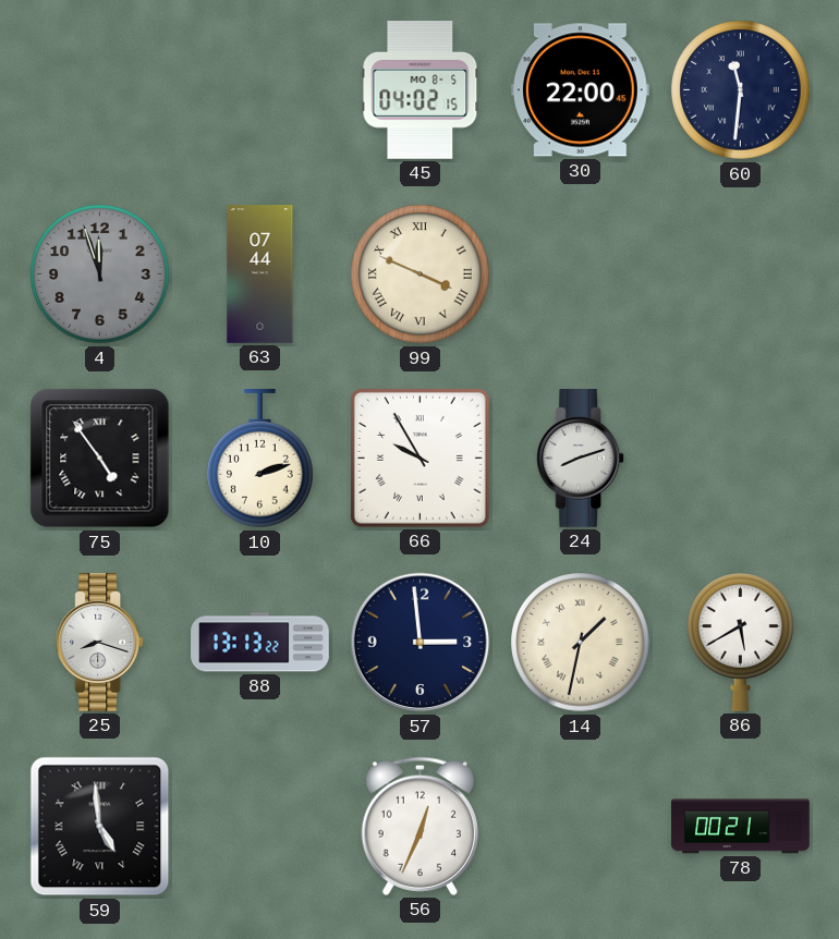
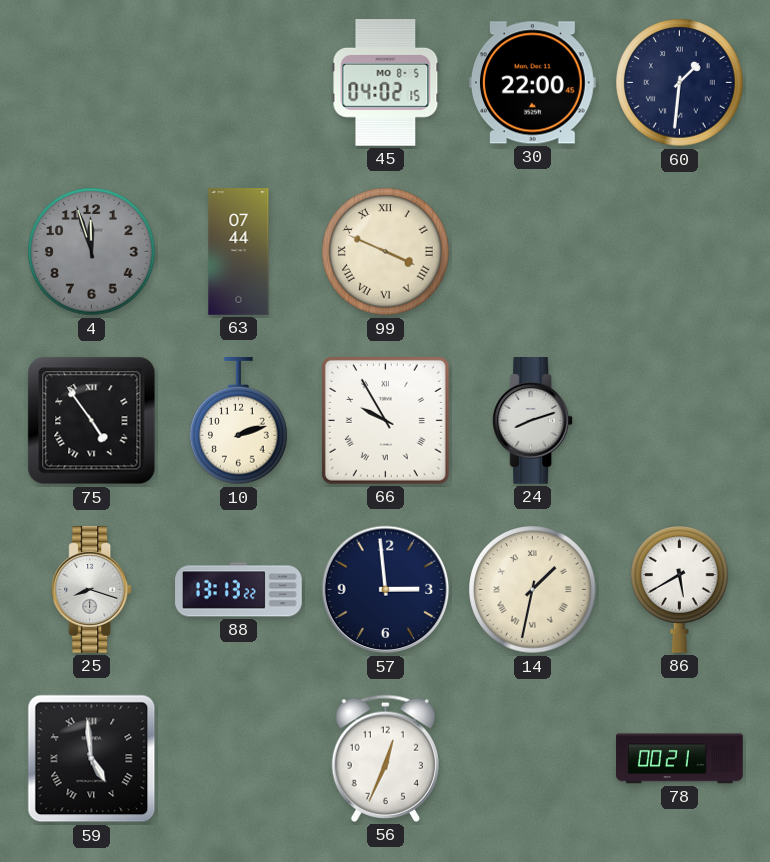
60: 11:31 -> 1:31
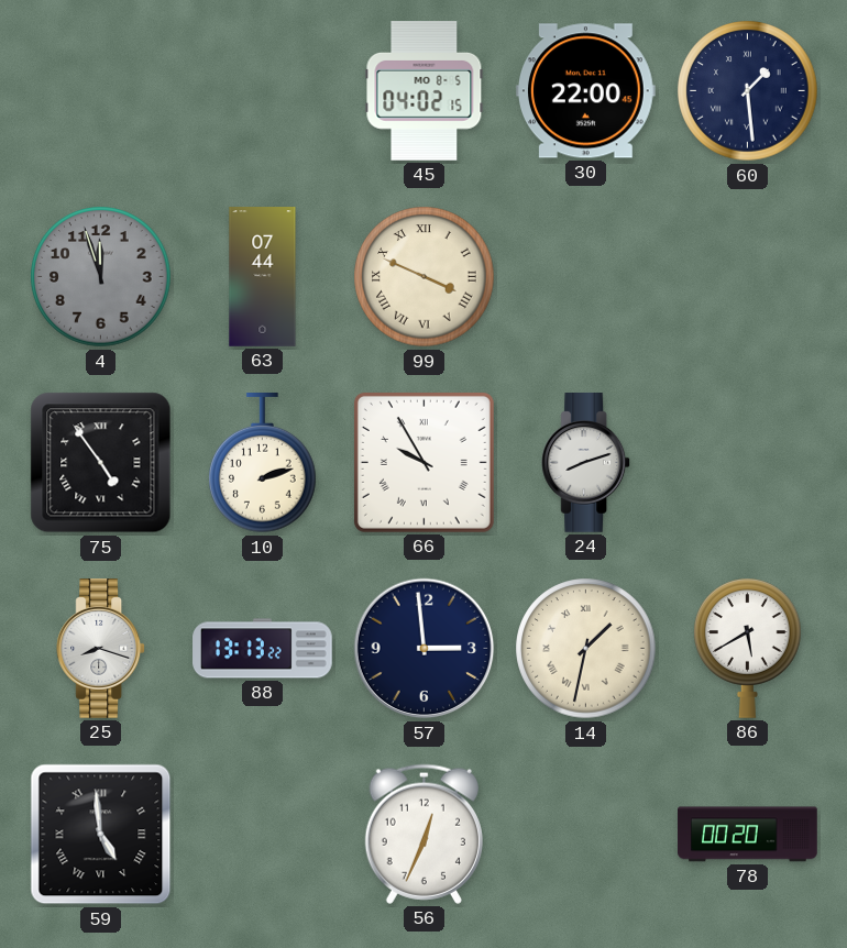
60: 1:31 -> 1:29
78: 00:21 -> 00:20
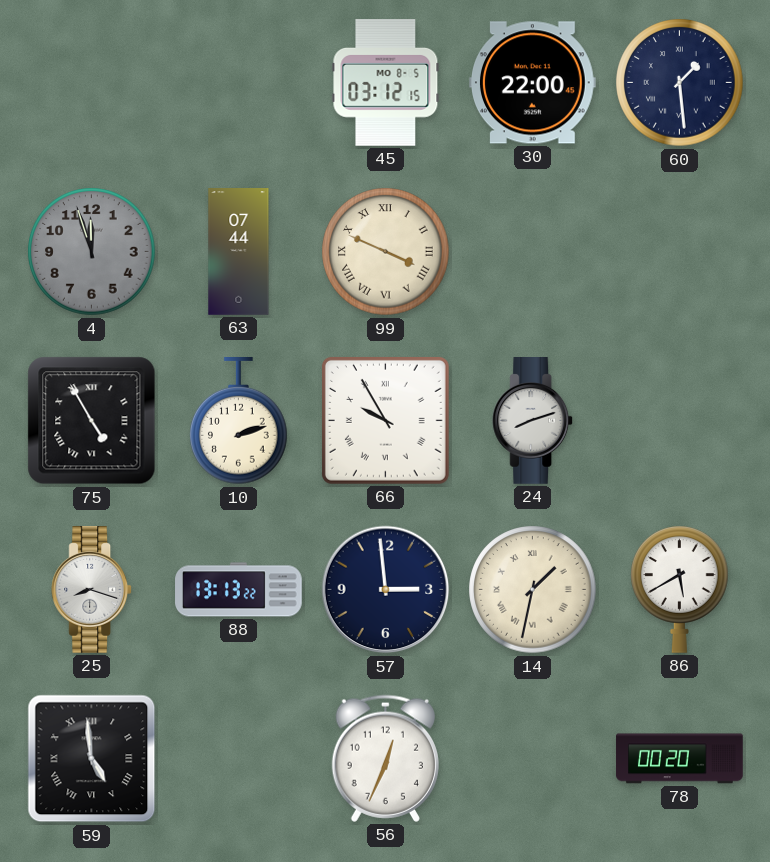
45: 04:02 -> 03:12
75: 4:54 -> 4:55
